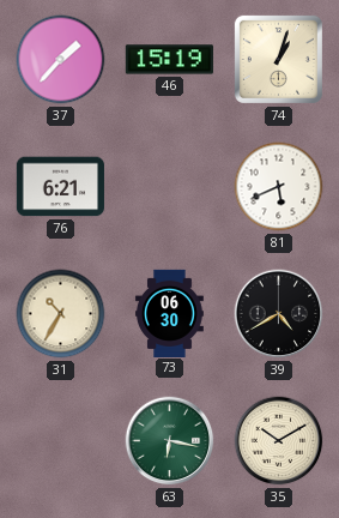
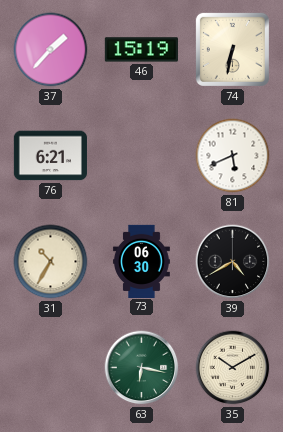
74: 1:03 -> 6:32
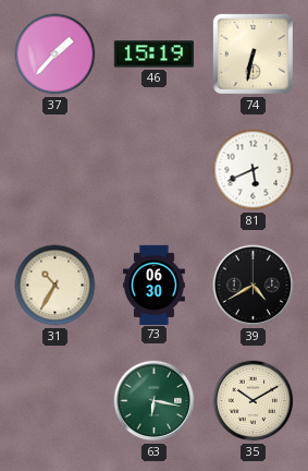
76: 6:21 -> none
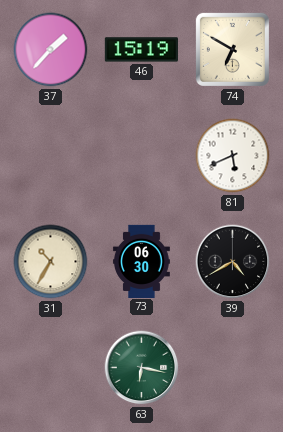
74: 6:32 -> 6:50
35: 10:10 -> none
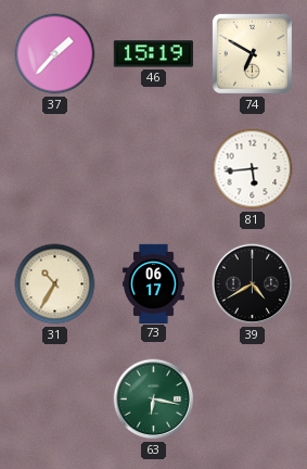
81: 5:41 -> 5:44
73: 06:30 -> 06:17
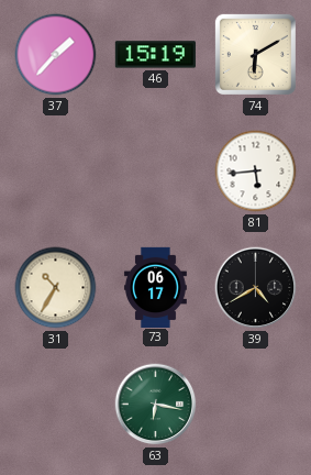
74: 6:50 -> 6:10
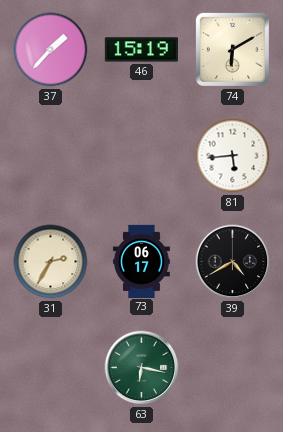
31: 10:35 -> 2:35
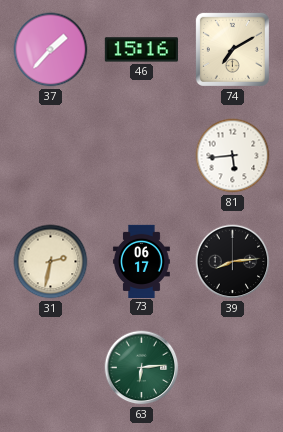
46: 15:19 -> 15:16
74: 6:10 -> 7:10
31: 2:35 -> 2:32
39: 4:40 -> 8:14
63: 6:17 -> 6:14
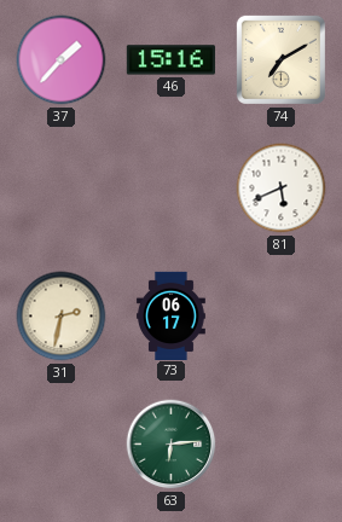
81: 5:44 -> 5:41
39: 8:14 -> none
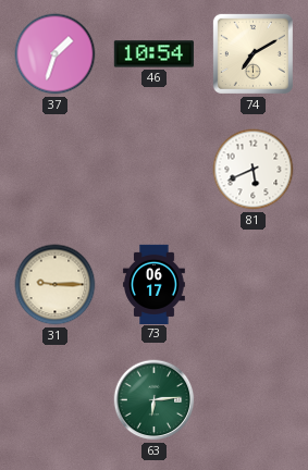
37: 1:37 -> 1:33
46: 15:16 -> 10:54
31: 2:32 -> 9:15
